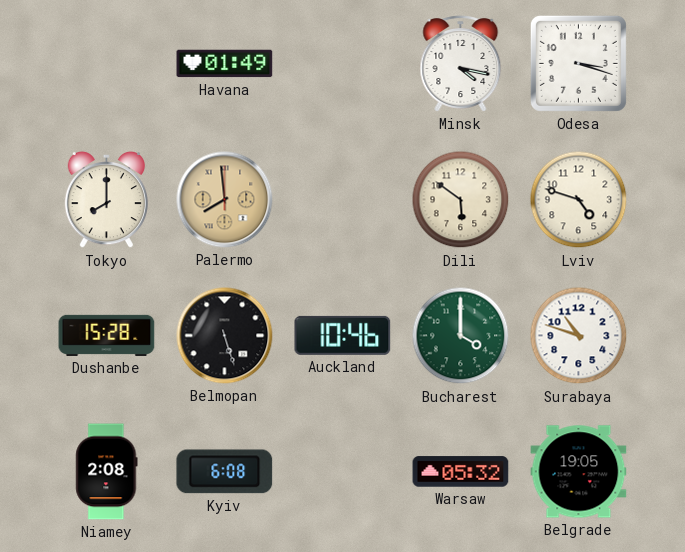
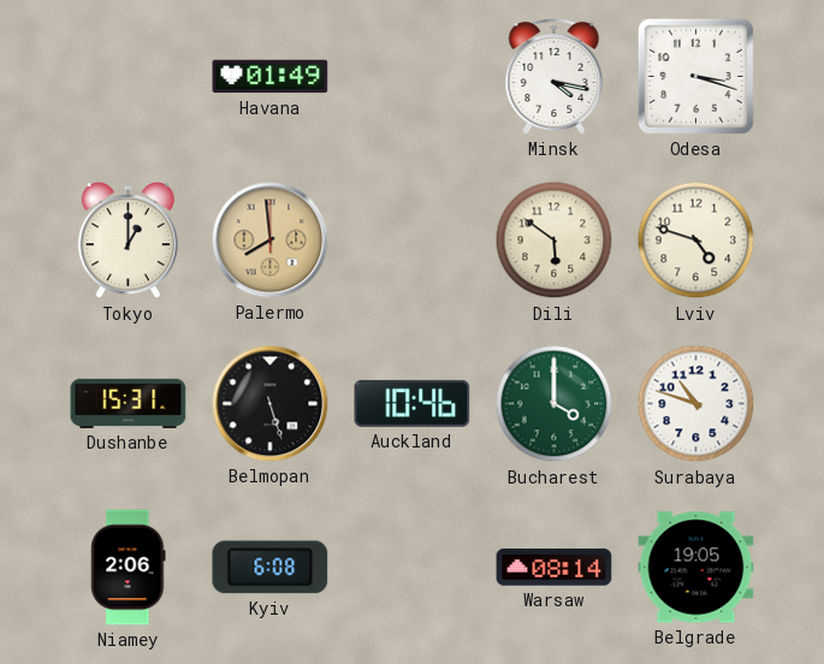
Tokyo: 8:00 -> 1:00
Dushanbe: 15:28 -> 15:31
Niamey: 2:08 -> 2:06
Warsaw: 05:32 -> 08:14
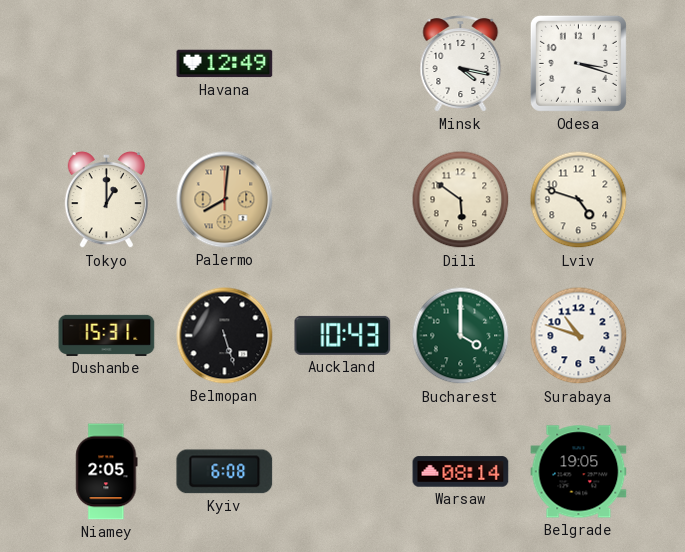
Havana: 01:49 -> 12:49
Palermo: 7:59 -> 8:01
Auckland: 10:46 -> 10:43
Niamey: 2:06 -> 2:05
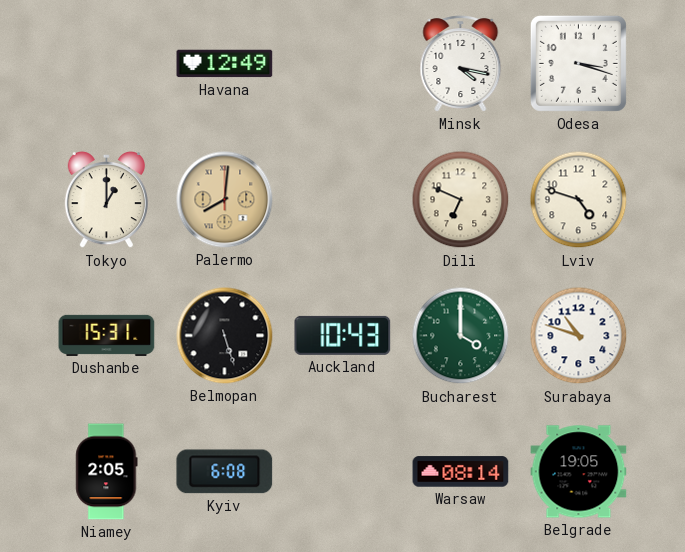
Dili: 5:51 -> 6:49
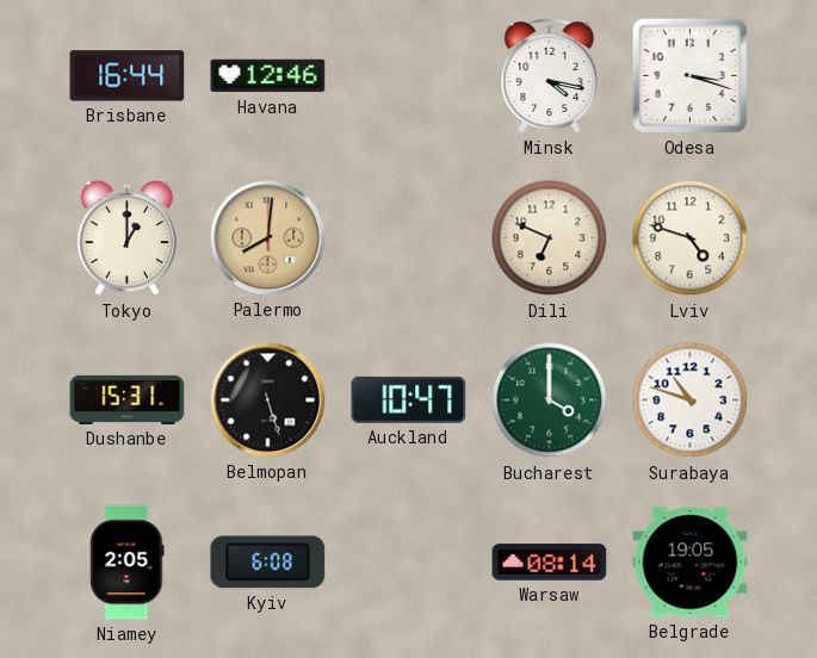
Brisbane: none -> 16:44
Havana: 12:49 -> 12:46
Auckland: 10:43 -> 10:47
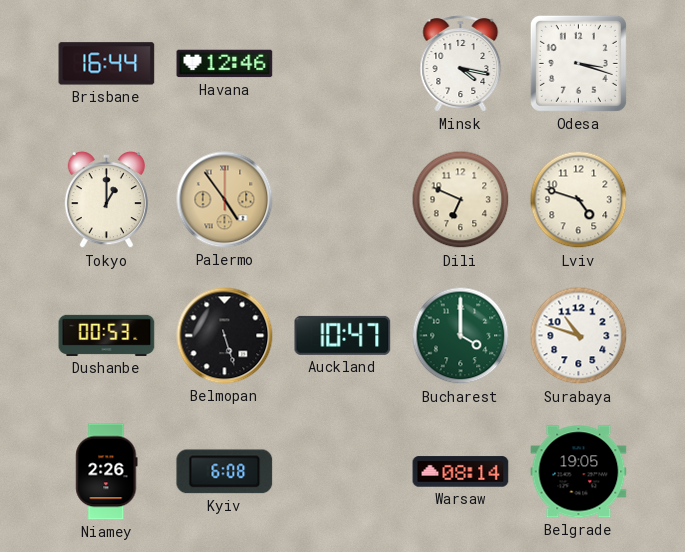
Palermo: 8:01 -> 4:54
Dushanbe: 15:31 -> 00:53
Niamey: 2:05 -> 2:26
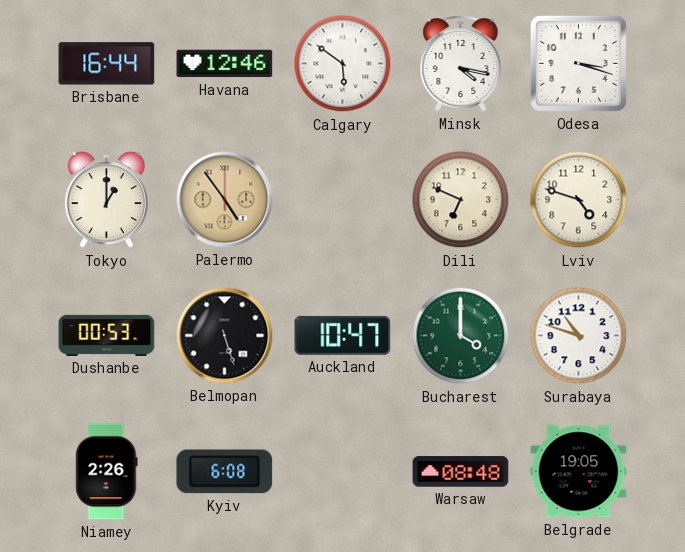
Calgary: none -> 5:51
Warsaw: 08:14 -> 08:48
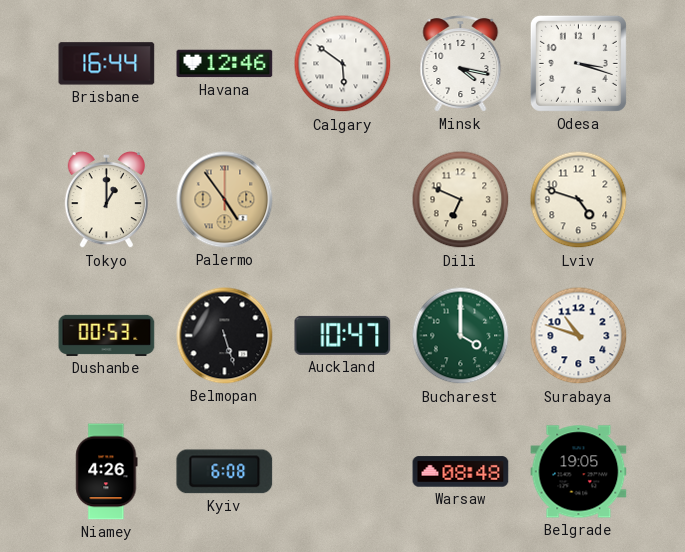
Niamey: 2:26 -> 4:26
